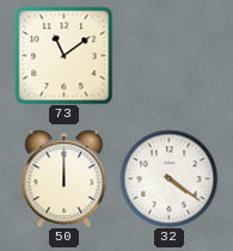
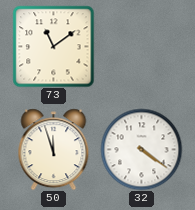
50: 12:00 -> 11:57
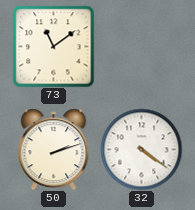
50: 11:57 -> 2:12
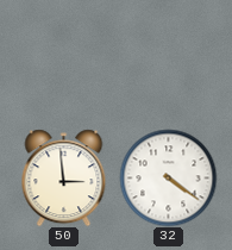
73: 11:09 -> none
50: 2:12 -> 2:59
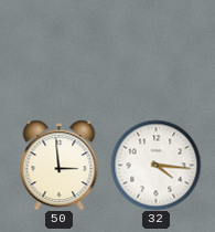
32: 4:21 -> 4:16
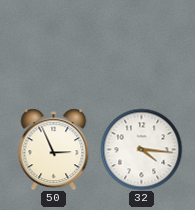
50: 2:59 -> 2:56
